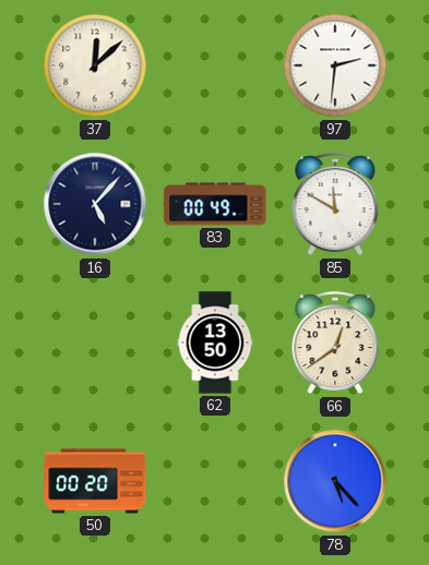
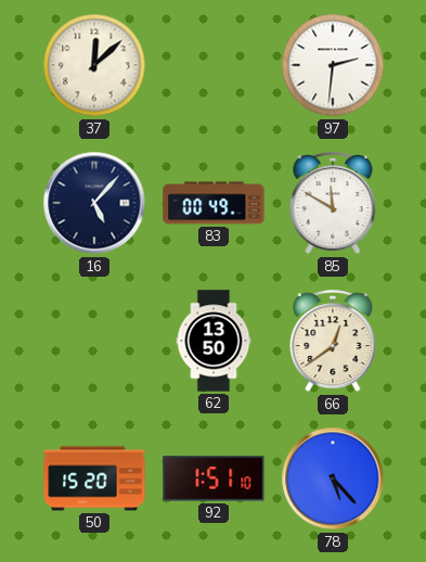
50: 00:20 -> 15:20
92: none -> 1:51
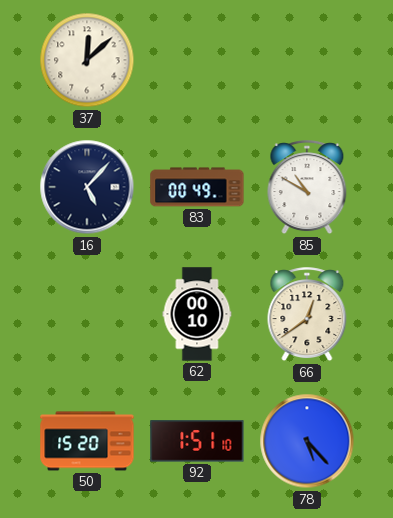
97: 2:31 -> none
85: 11:50 -> 10:50
62: 13:50 -> 00:10
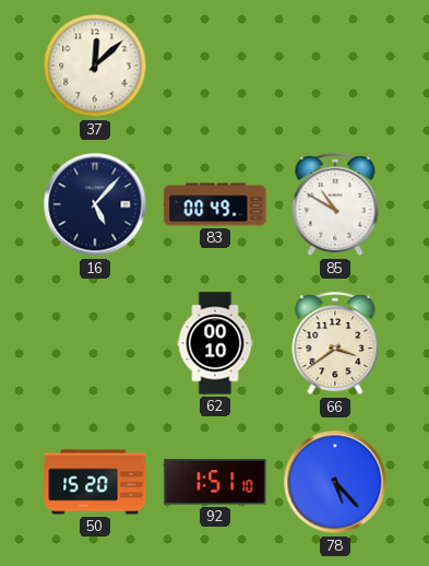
66: 12:39 -> 3:39
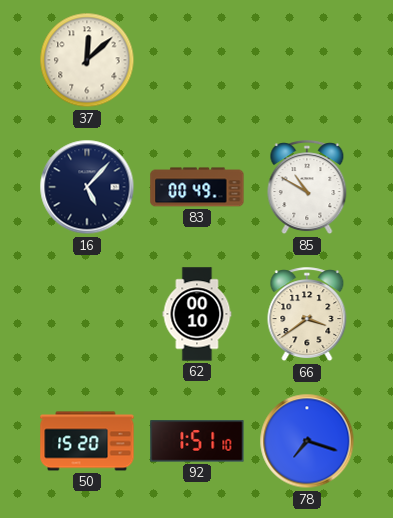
78: 5:23 -> 7:18
